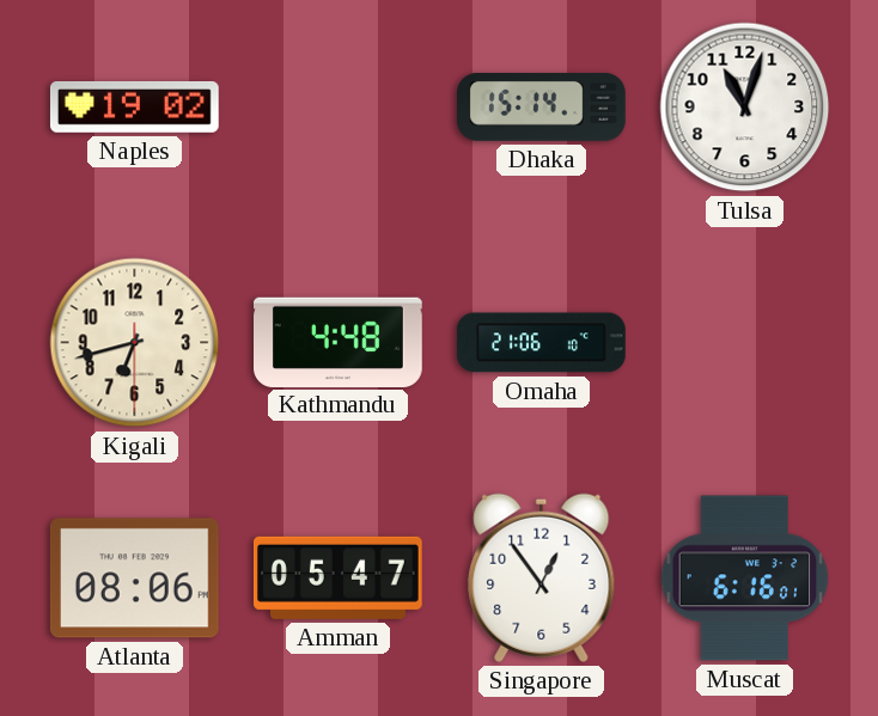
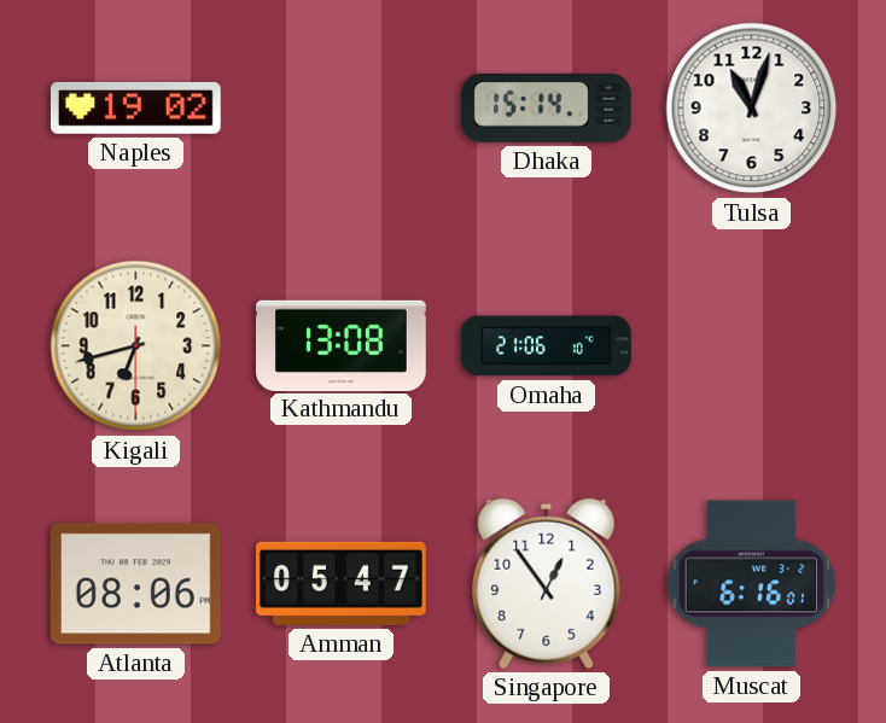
Kathmandu: 4:48 -> 13:08
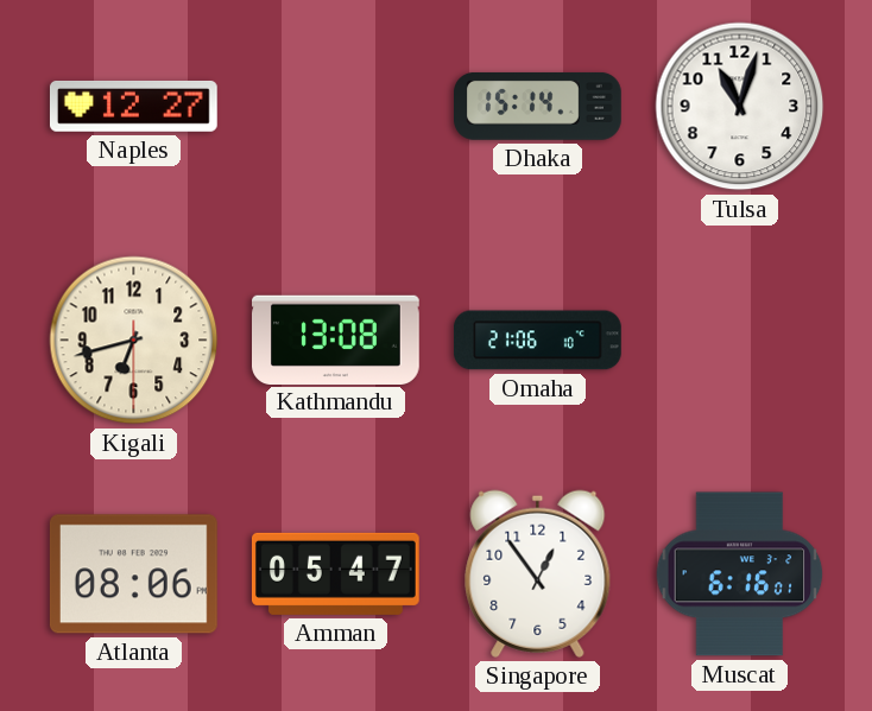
Naples: 19:02 -> 12:27
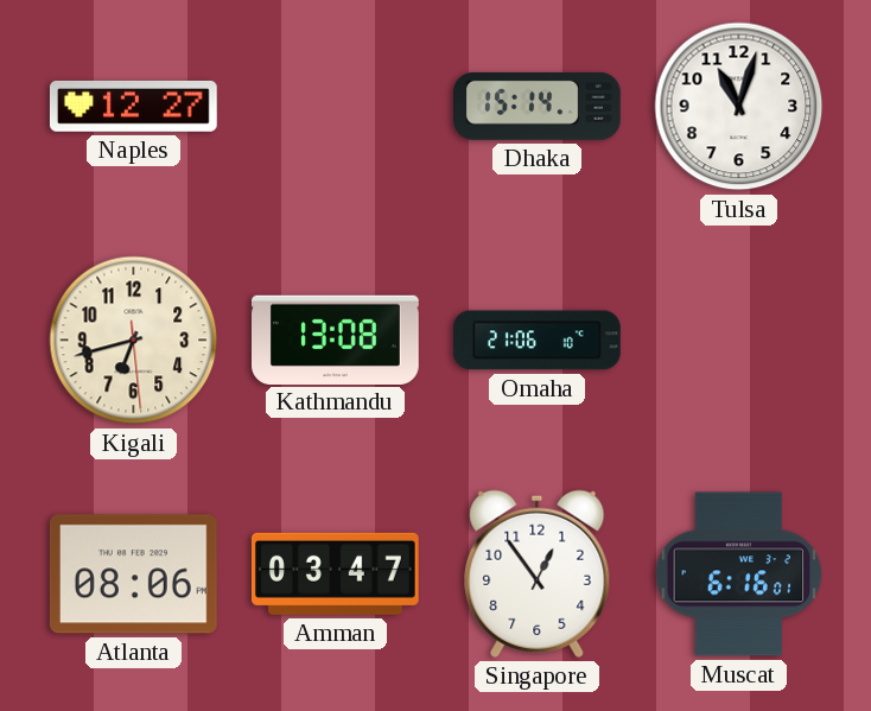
Kigali: 6:42:30 -> 6:42:29
Amman: 05:47 -> 03:47
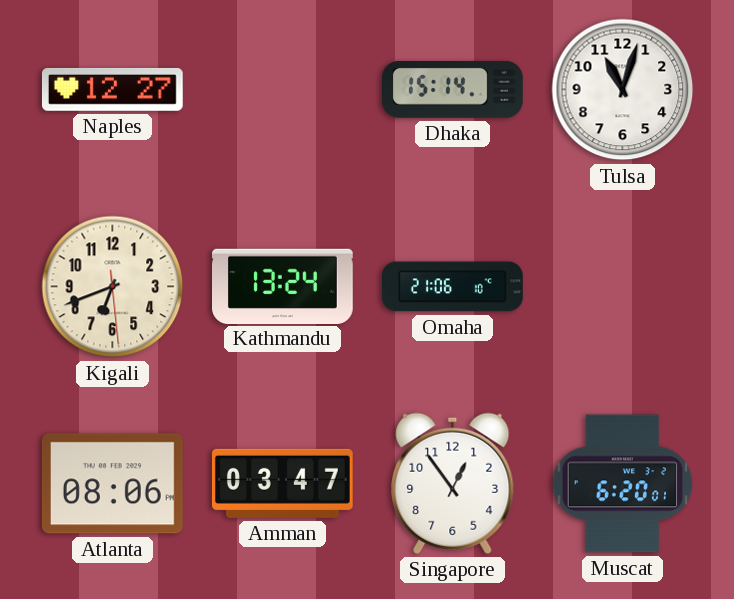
Kigali: 6:42 -> 6:41
Kathmandu: 13:08 -> 13:24
Muscat: 6:16 -> 6:20
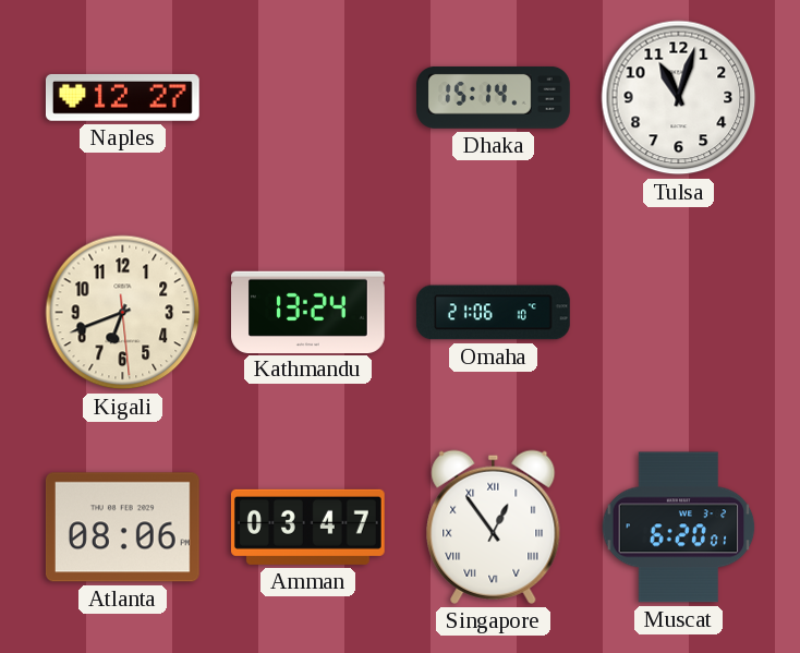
Singapore numerals: Arabic -> Roman
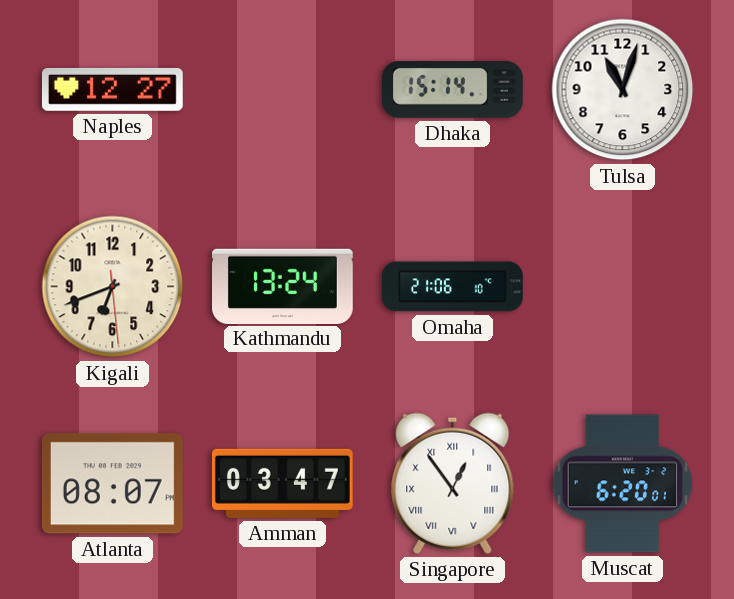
Atlanta: 08:06 -> 08:07
